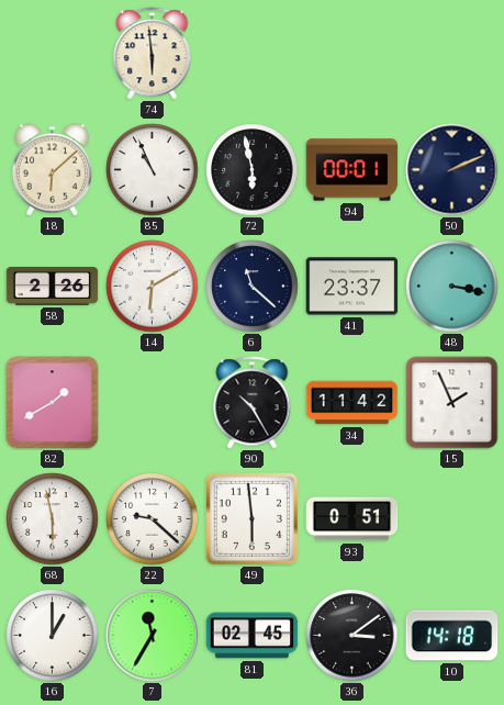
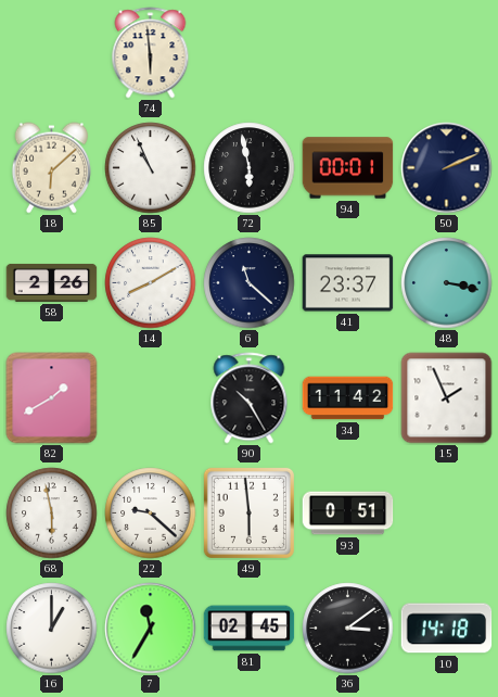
14: 6:10 -> 8:10
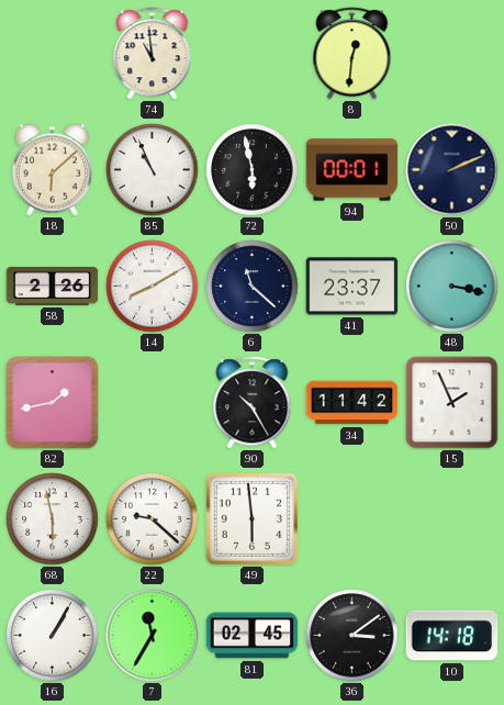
74: 5:59 -> 10:59
8: none -> 12:31
82: 1:40 -> 1:43
93: 0:51 -> none
16: 1:00 -> 1:05
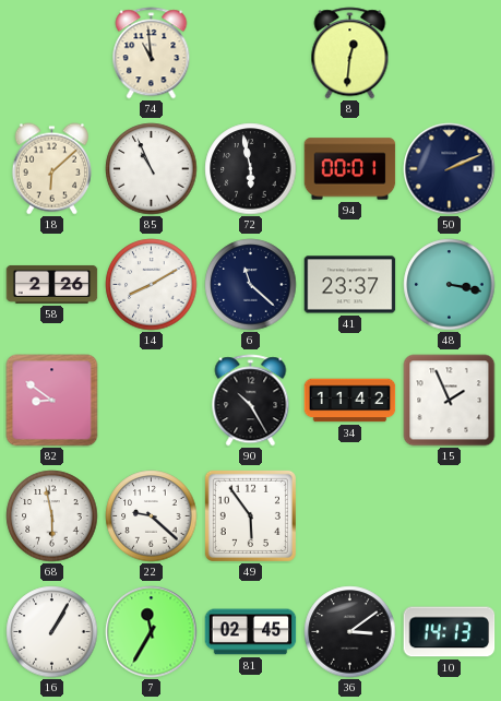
82: 1:43 -> 8:51
49: 5:59 -> 5:54
10: 14:18 -> 14:13
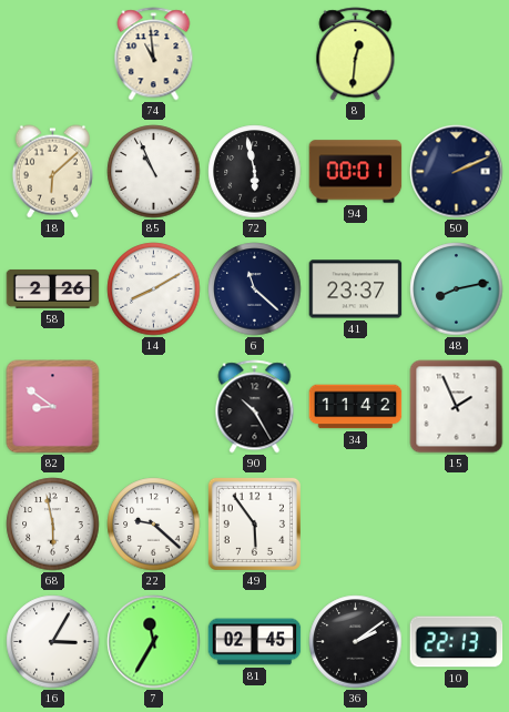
48: 3:17 -> 8:13
16: 1:05 -> 3:05
36: 3:09 -> 2:09
10: 14:13 -> 22:13
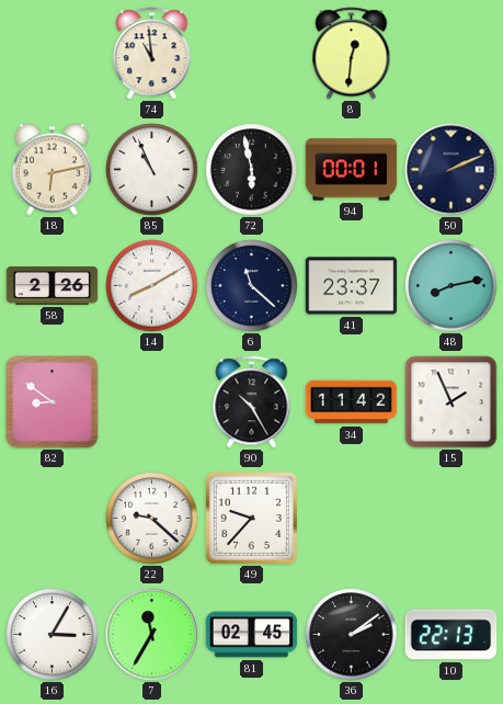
18: 6:08 -> 6:13
68: 5:58 -> none
49: 5:54 -> 9:37
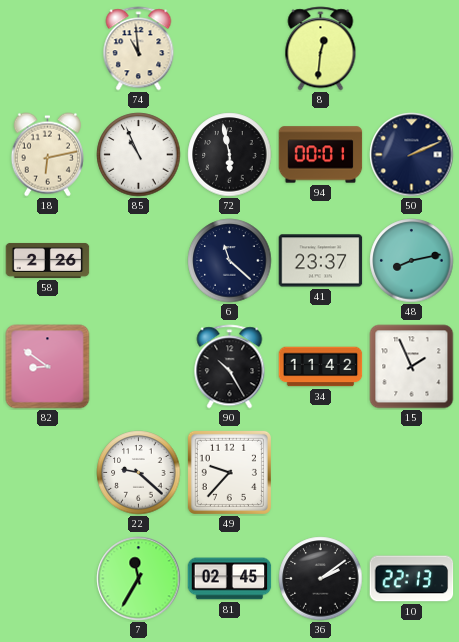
14: 8:10 -> none
16: 3:05 -> none
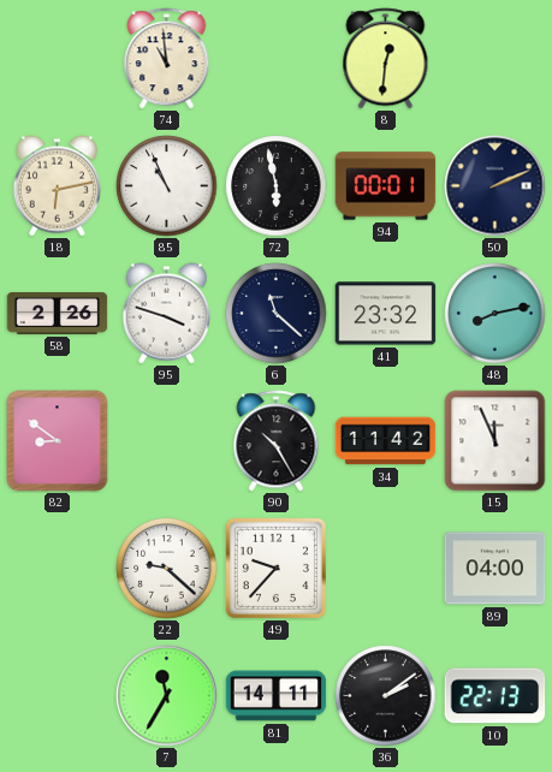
95: none -> 3:48
41: 23:37 -> 23:32
15: 1:56 -> 11:56
89: none -> 04:00
81: 02:45 -> 14:11
